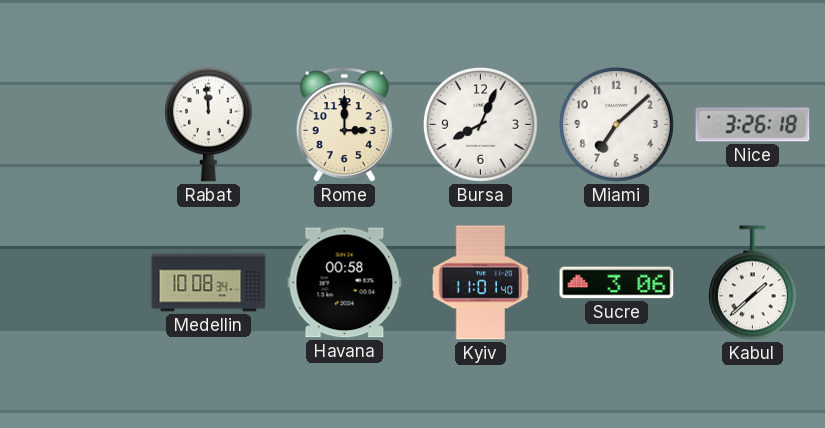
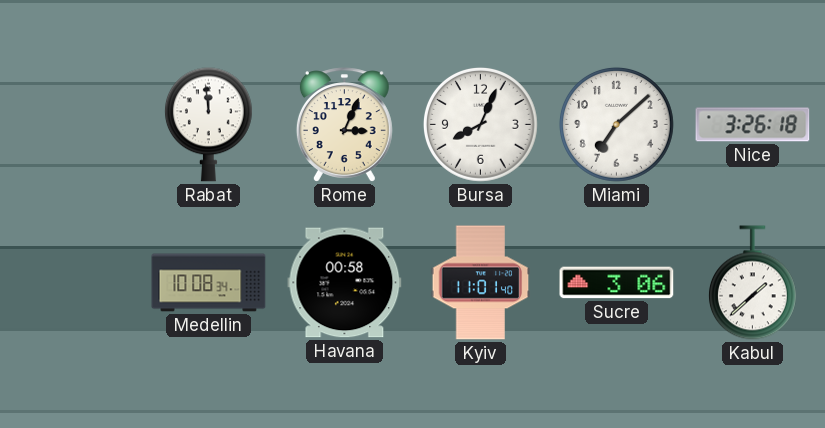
Rome: 3:00 -> 3:04
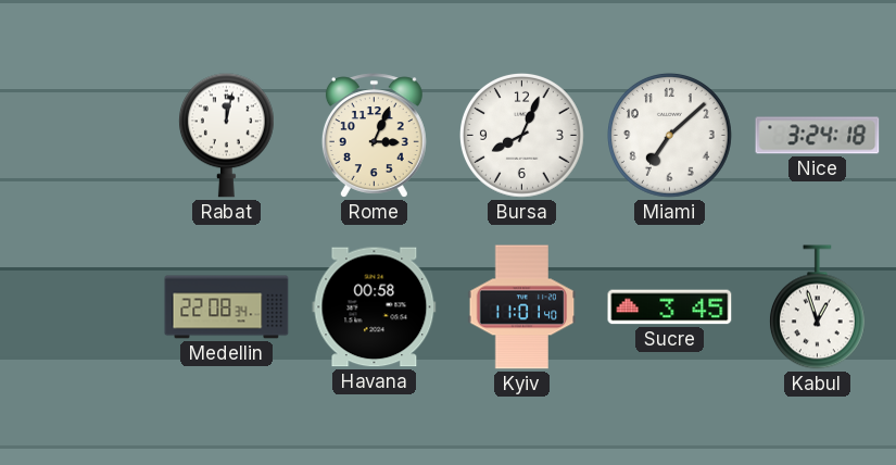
Rabat: 11:59 -> 12:02
Nice: 3:26 -> 3:24
Medellin: 10:08 -> 22:08
Sucre: 3:06 -> 3:45
Kabul: 1:38 -> 12:57
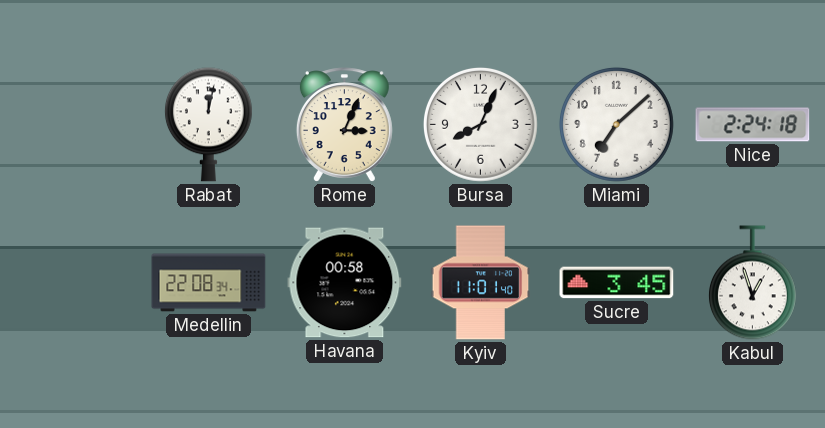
Nice: 3:24 -> 2:24
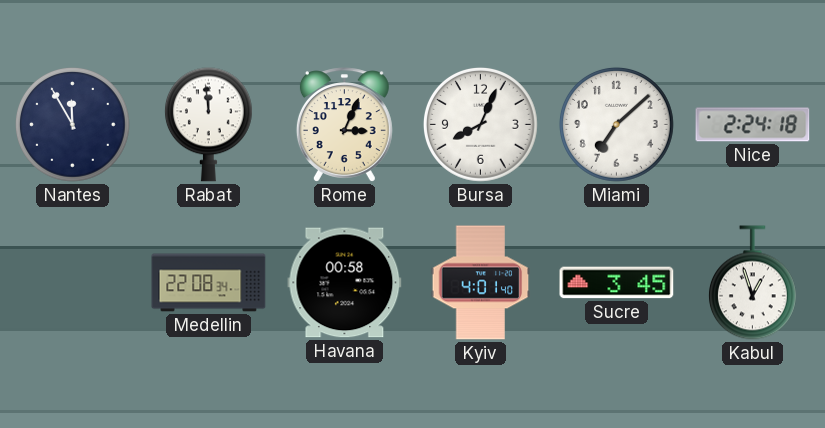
Nantes: none -> 11:55
Rabat: 12:02 -> 11:59
Kyiv: 11:01 -> 4:01
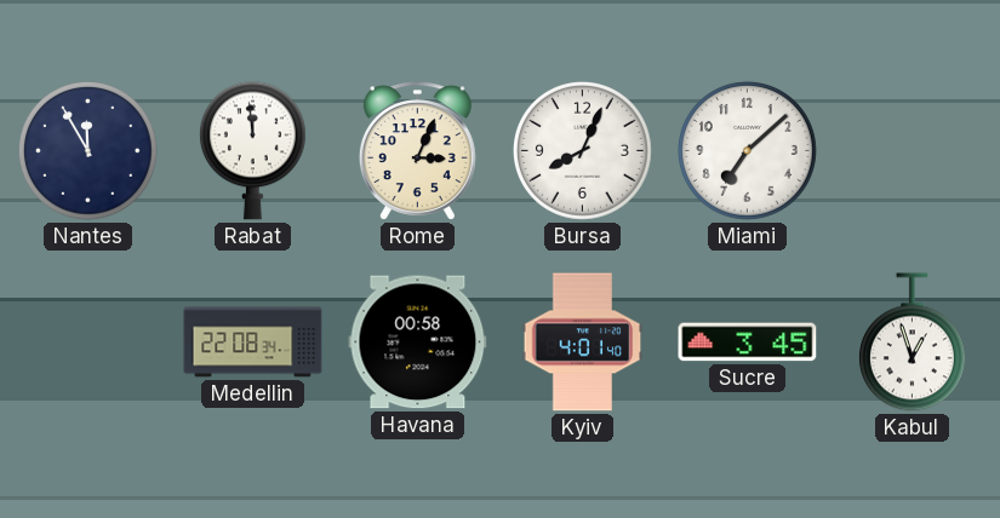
Nice: 2:24 -> none
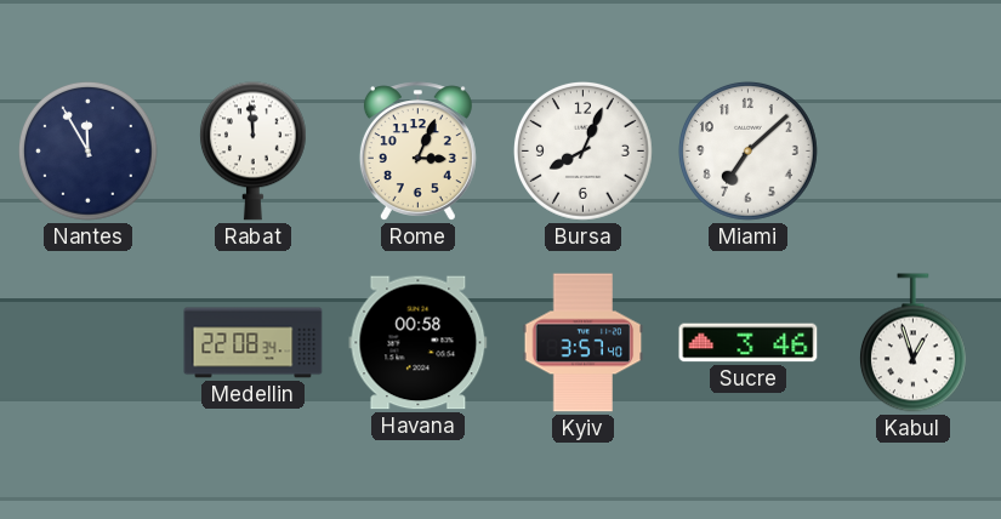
Kyiv: 4:01 -> 3:57
Sucre: 3:45 -> 3:46
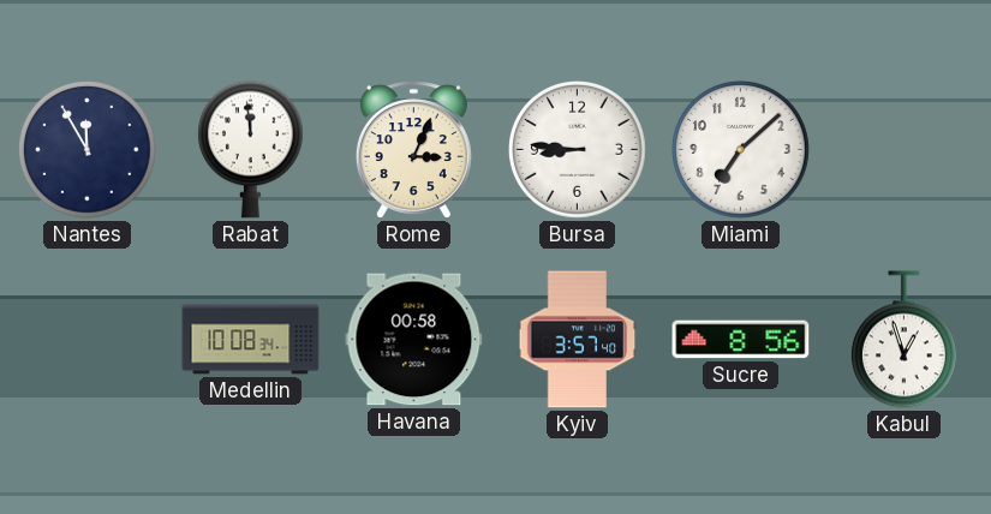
Bursa: 8:04 -> 8:46
Medellin: 22:08 -> 10:08
Sucre: 3:46 -> 8:56
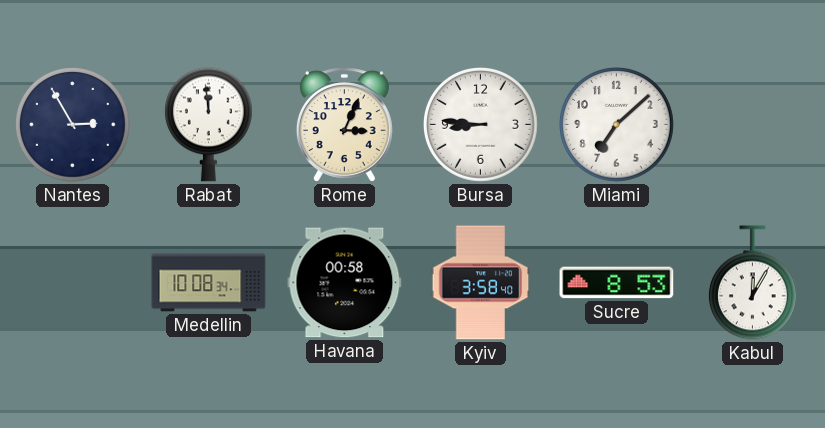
Nantes: 11:55 -> 2:55
Kyiv: 3:57 -> 3:58
Sucre: 8:56 -> 8:53
Kabul: 12:57 -> 12:05
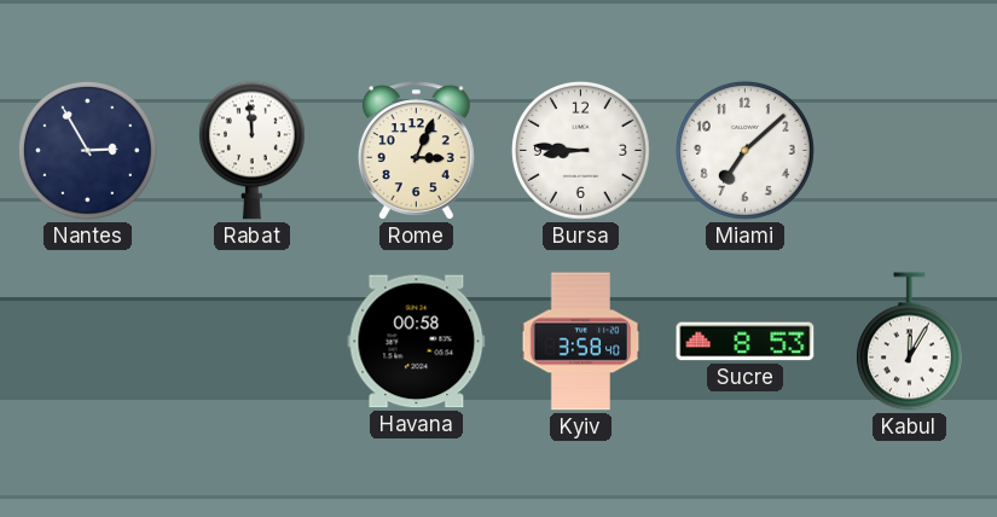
Medellin: 10:08 -> none
